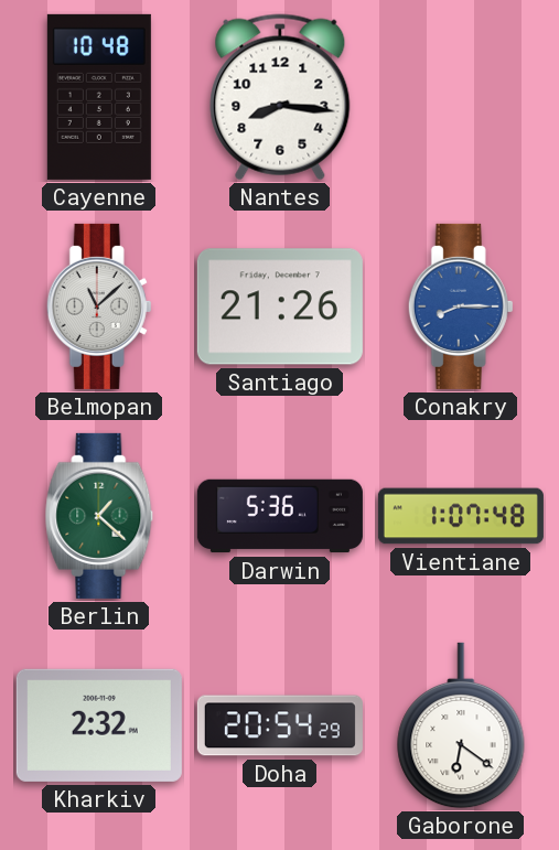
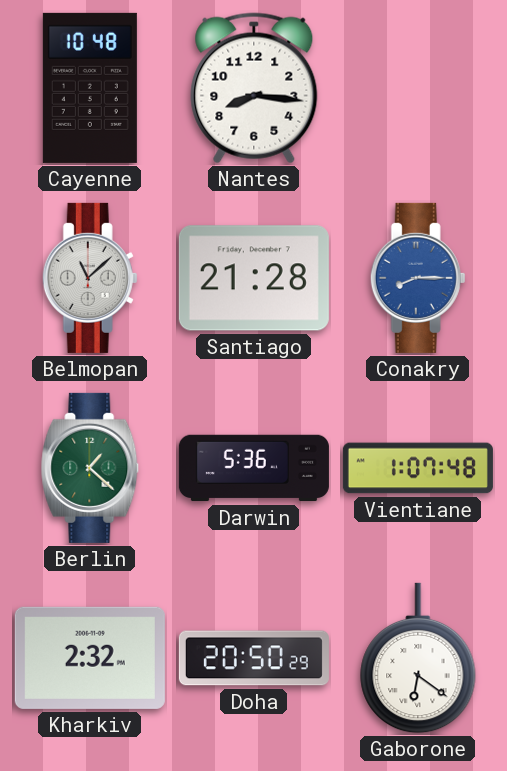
Santiago: 21:26 -> 21:28
Doha: 20:54 -> 20:50
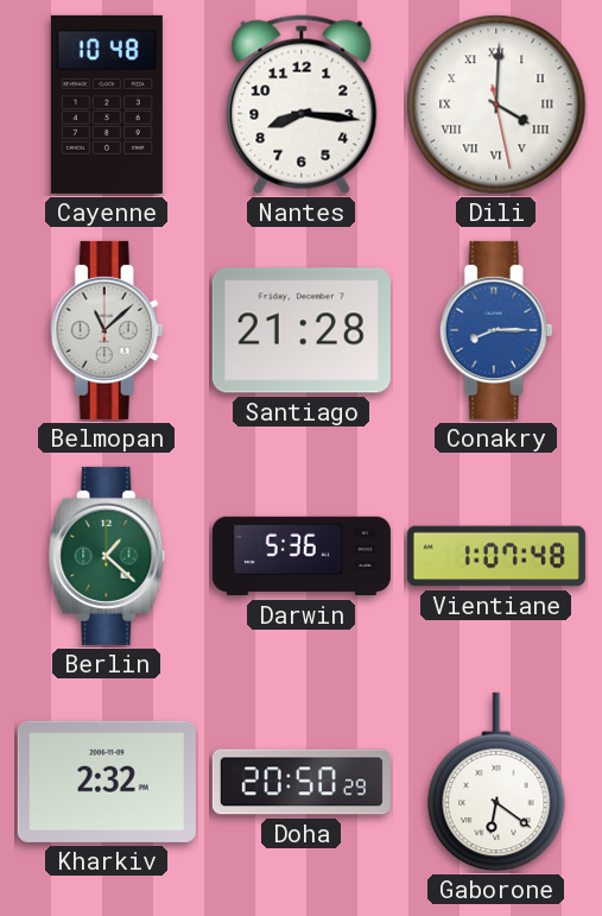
Dili: none -> 4:00
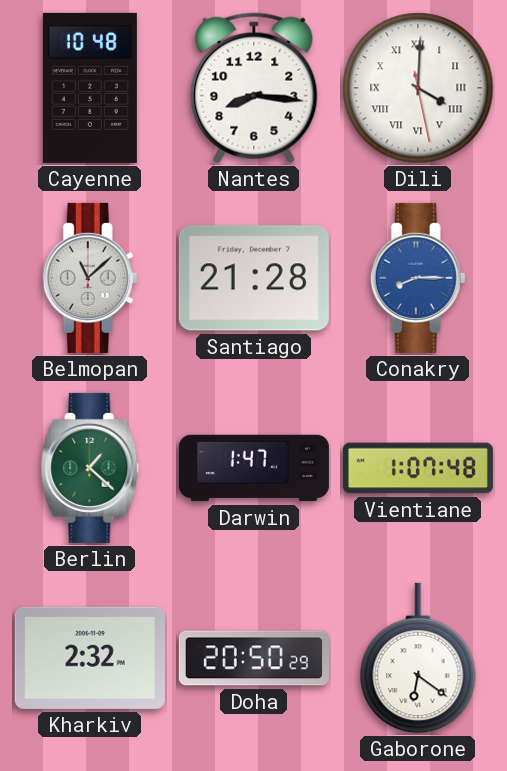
Darwin: 5:36 -> 1:47
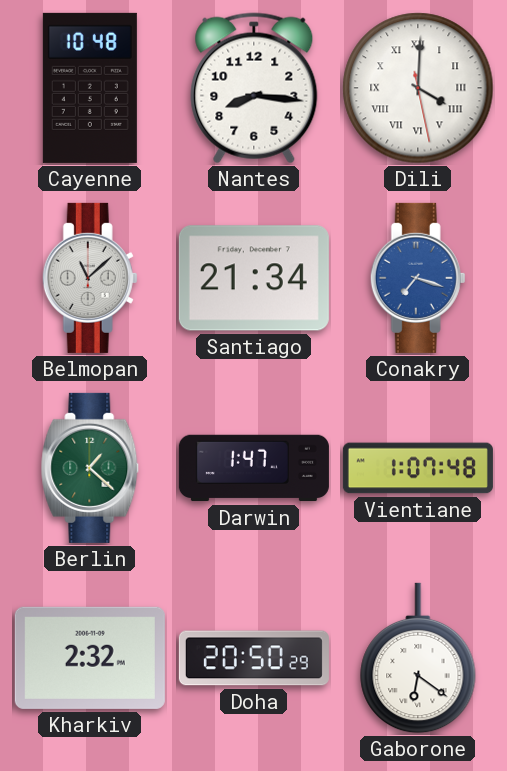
Santiago: 21:28 -> 21:34
Conakry: 8:15 -> 7:18
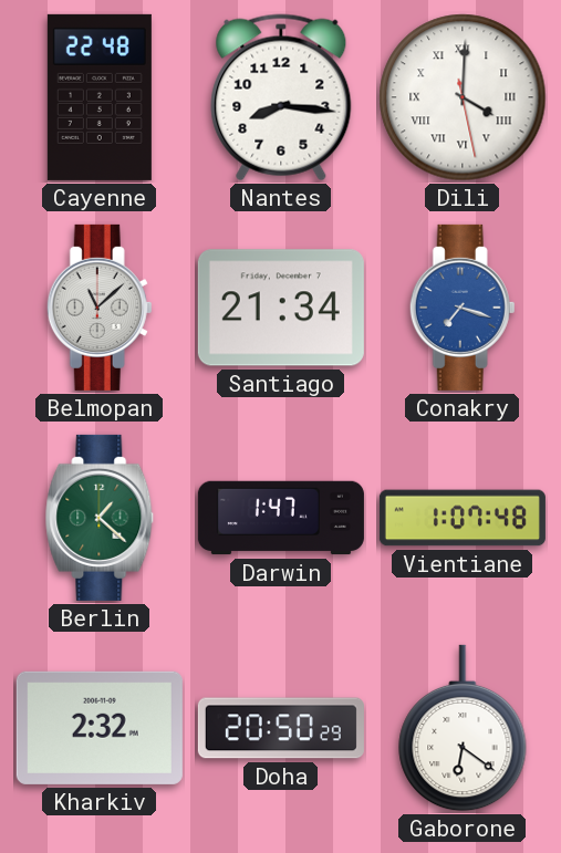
Cayenne: 10:48 -> 22:48
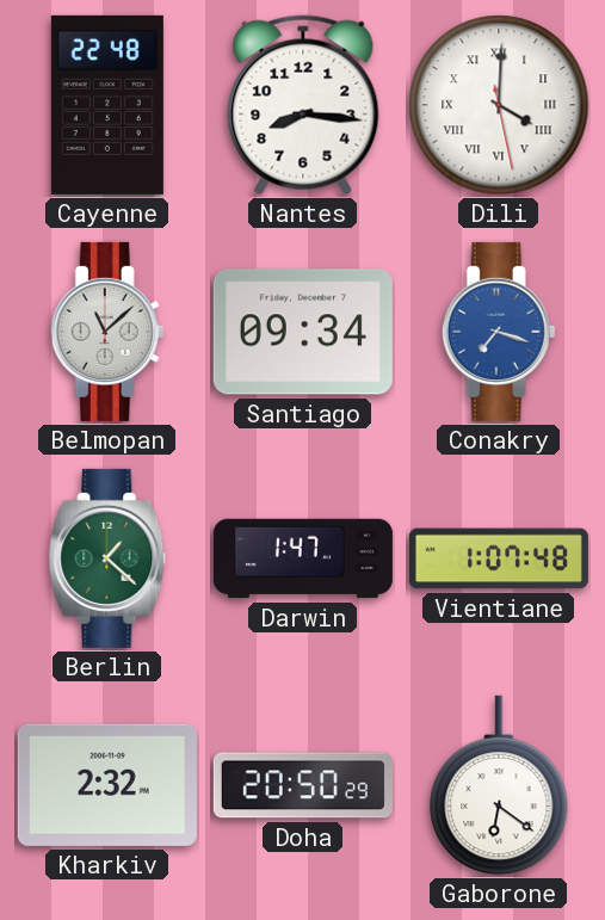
Santiago: 21:34 -> 09:34
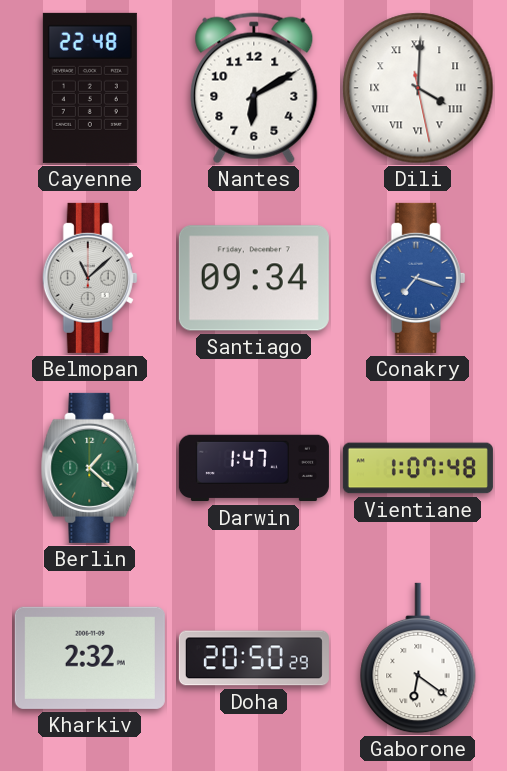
Nantes: 8:16 -> 6:10
